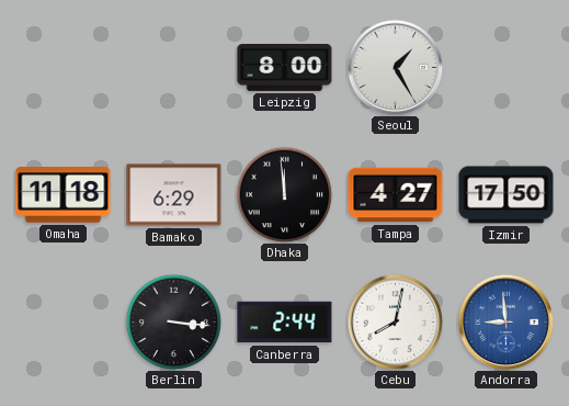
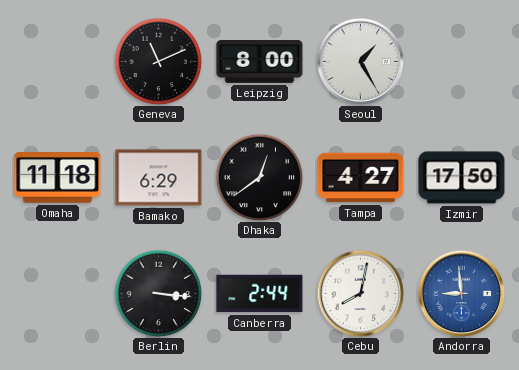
Geneva: none -> 11:11
Dhaka: 11:59 -> 12:39
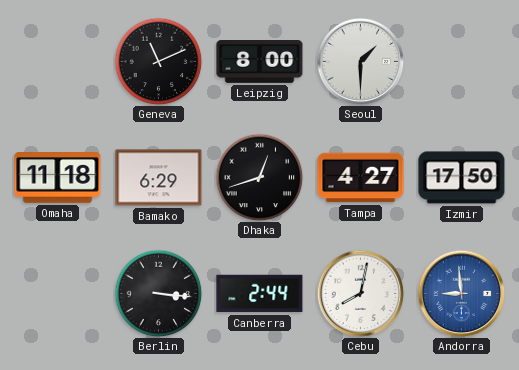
Seoul: 1:25 -> 1:30
Dhaka: 12:39 -> 12:42
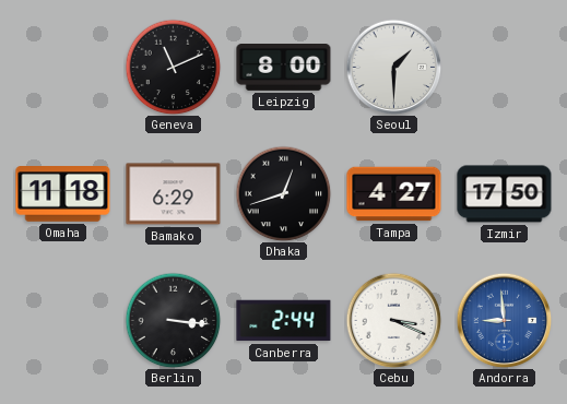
Cebu: 8:02 -> 3:19
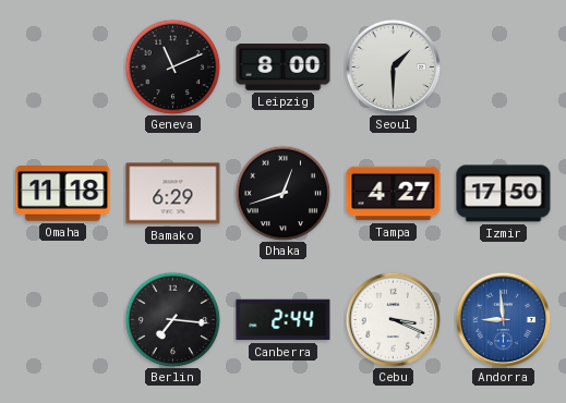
Berlin: 3:16 -> 7:16
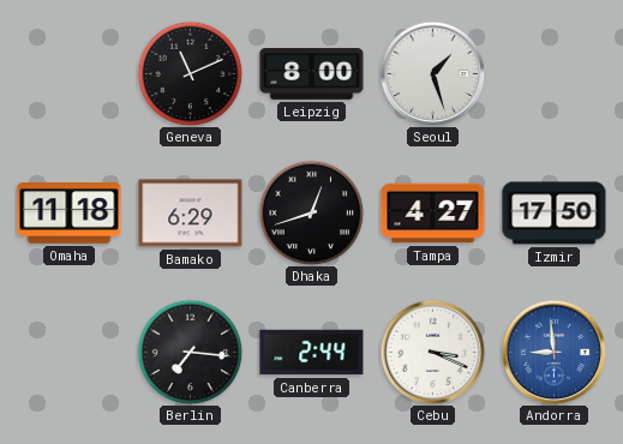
Seoul: 1:30 -> 1:27
